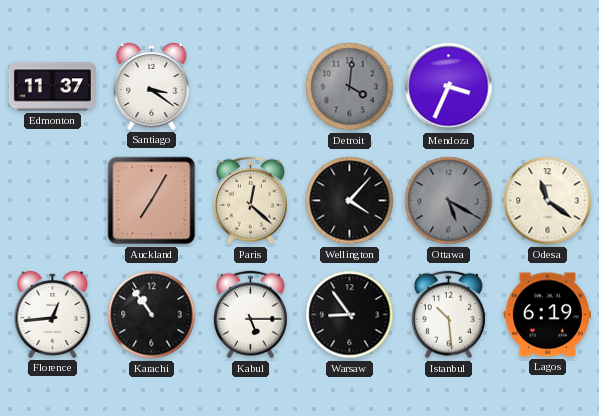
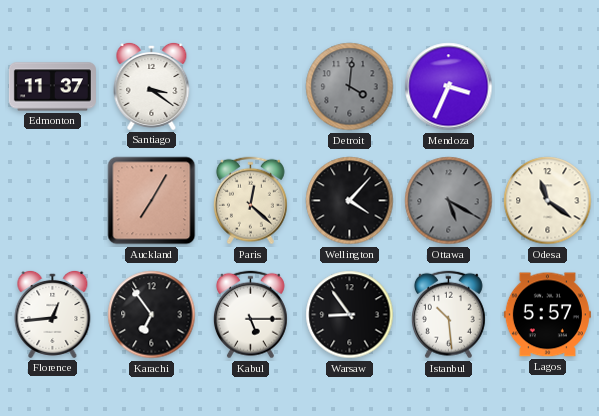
Karachi: 10:54 -> 6:54
Lagos: 6:19 -> 5:57
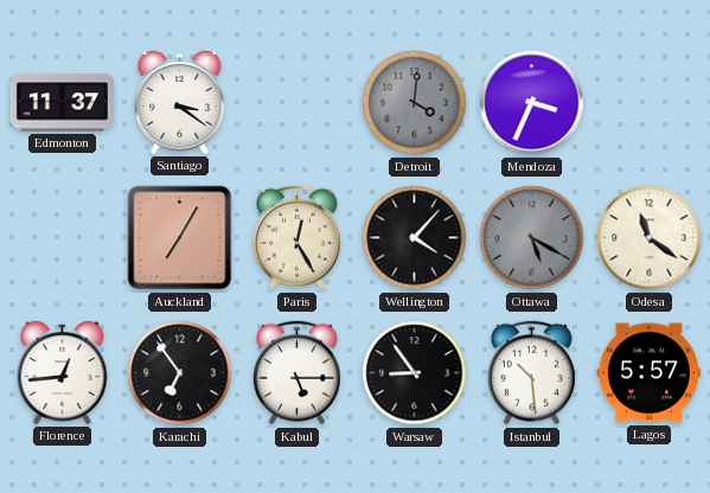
Paris: 12:22 -> 12:25
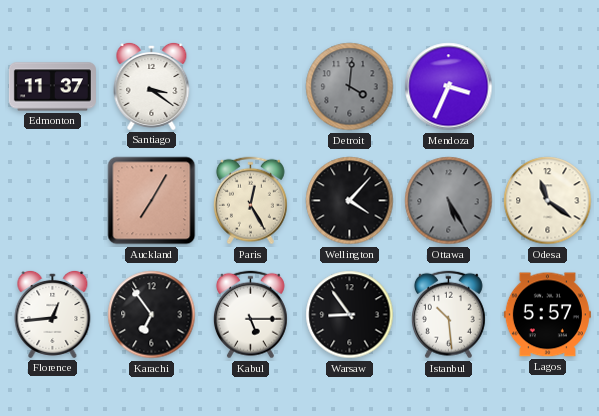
Ottawa: 5:20 -> 5:25
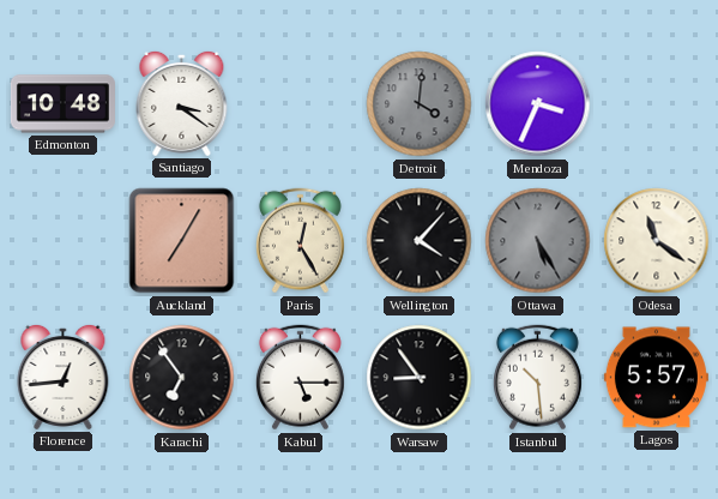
Edmonton: 11:37 -> 10:48
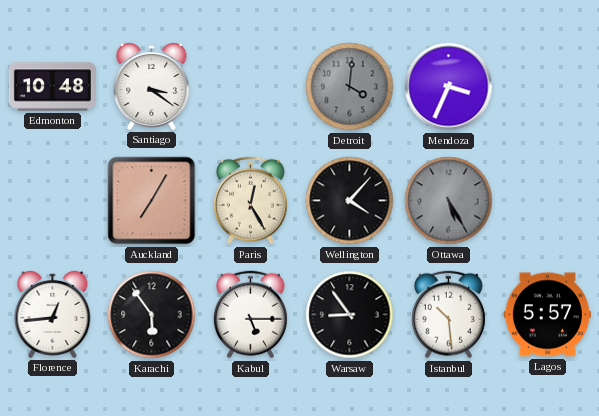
Odesa: 11:21 -> none
Karachi: 6:54 -> 5:54
